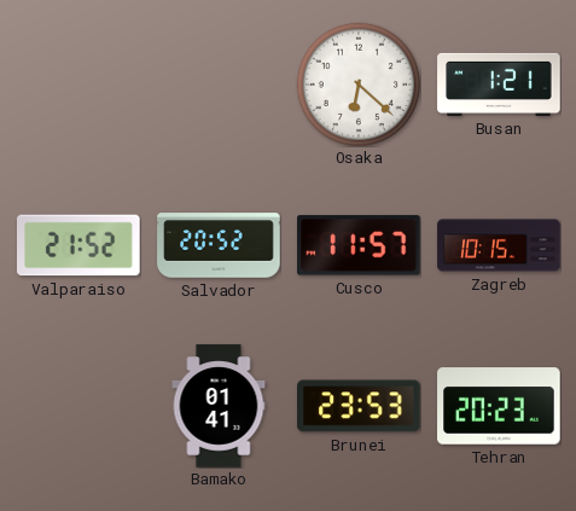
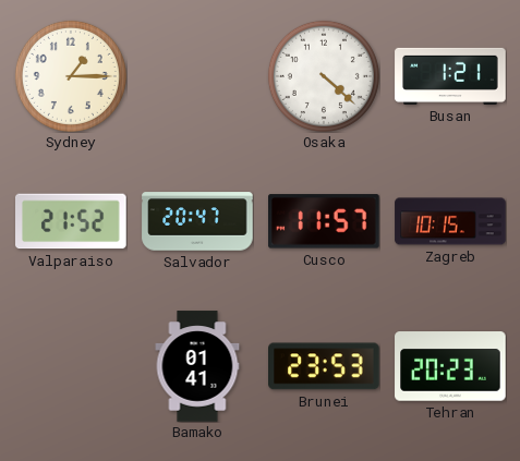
Sydney: none -> 1:15
Osaka: 6:22 -> 4:22
Salvador: 20:52 -> 20:47
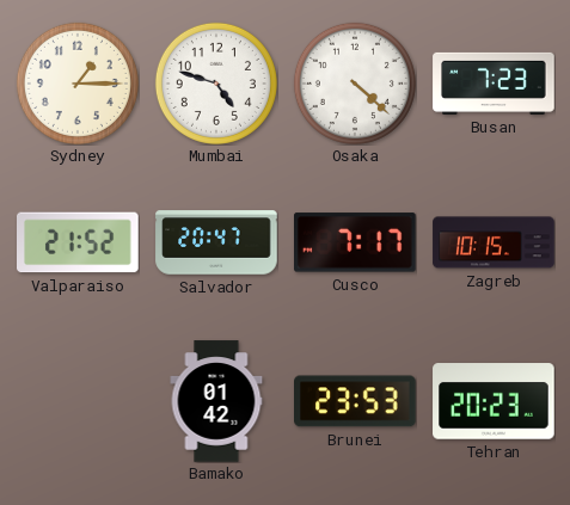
Mumbai: none -> 4:48
Busan: 1:21 -> 7:23
Cusco: 11:57 -> 7:17
Bamako: 01:41 -> 01:42
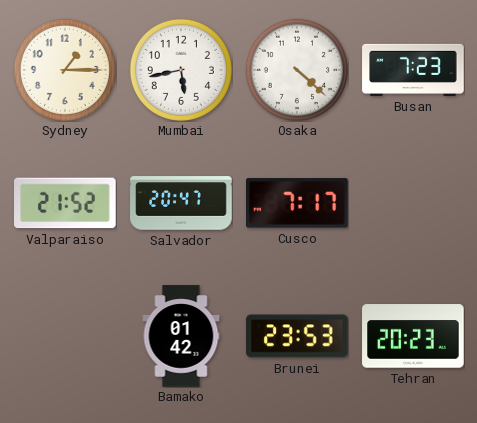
Mumbai: 4:48 -> 5:43
Zagreb: 10:15 -> none
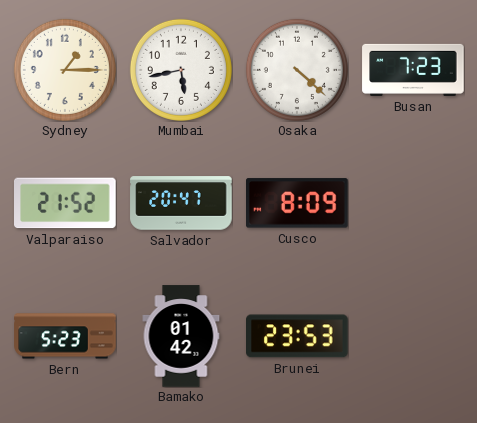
Cusco: 7:17 -> 8:09
Bern: none -> 5:23
Tehran: 20:23 -> none
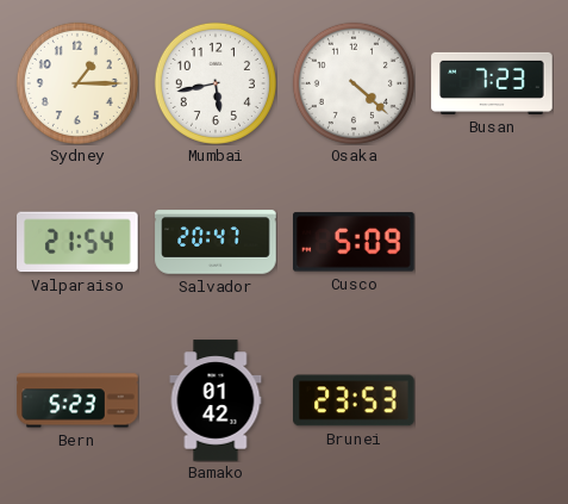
Valparaiso: 21:52 -> 21:54
Cusco: 8:09 -> 5:09
